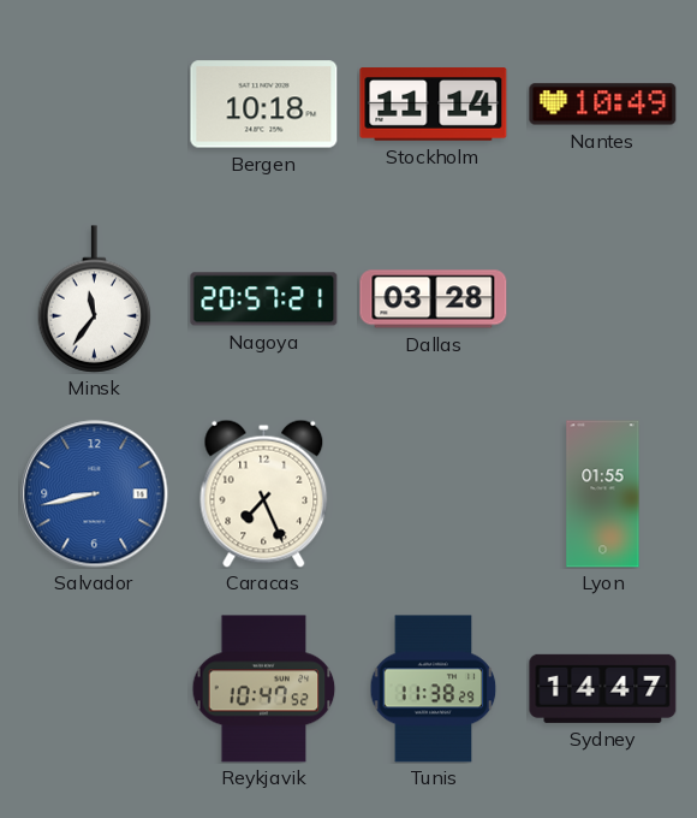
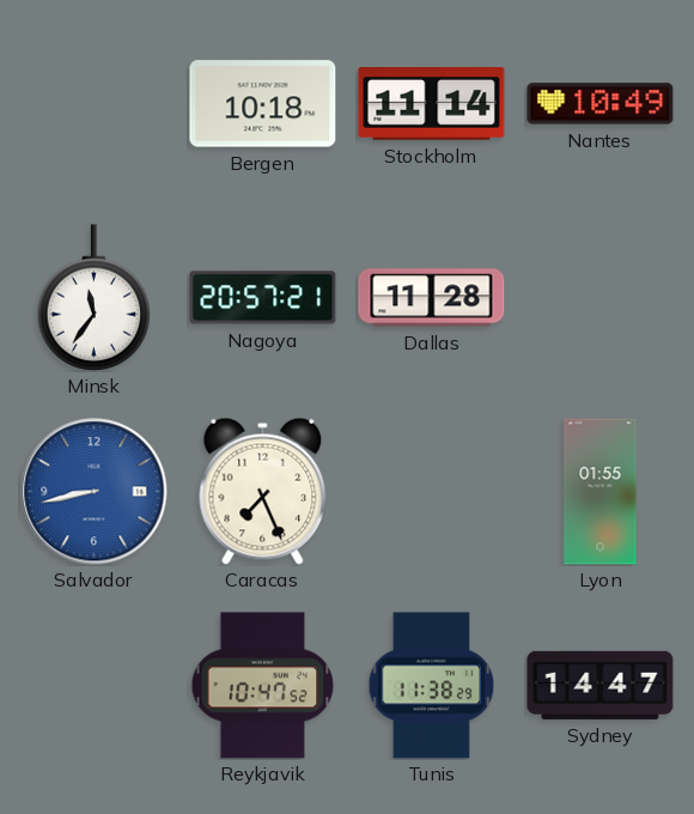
Dallas: 03:28 -> 11:28
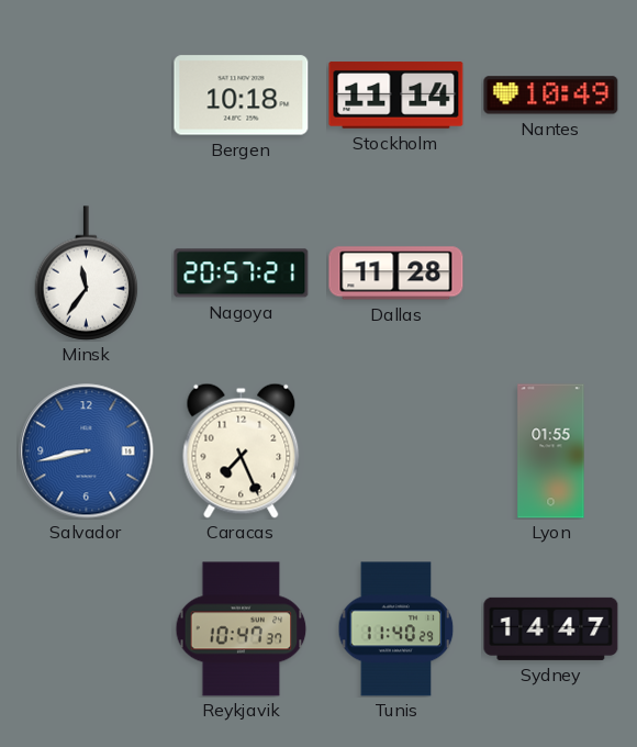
Reykjavik: 10:47:52 -> 10:47:37
Tunis: 11:38 -> 11:40
